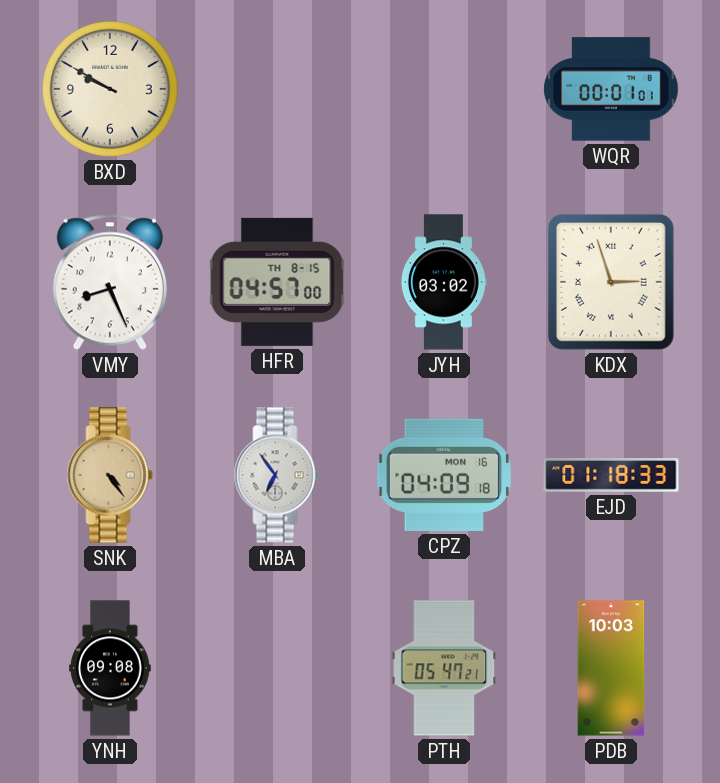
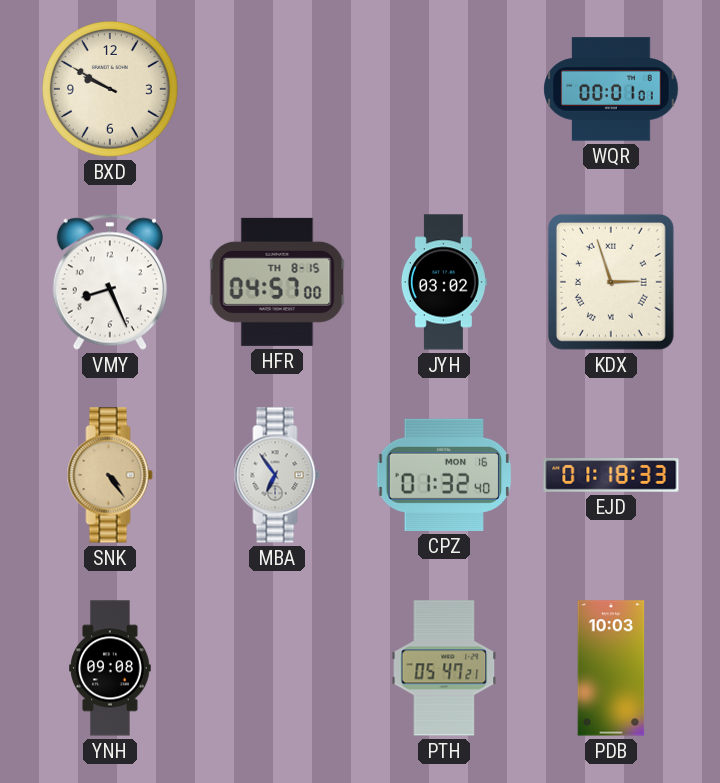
CPZ: 04:09 -> 01:32
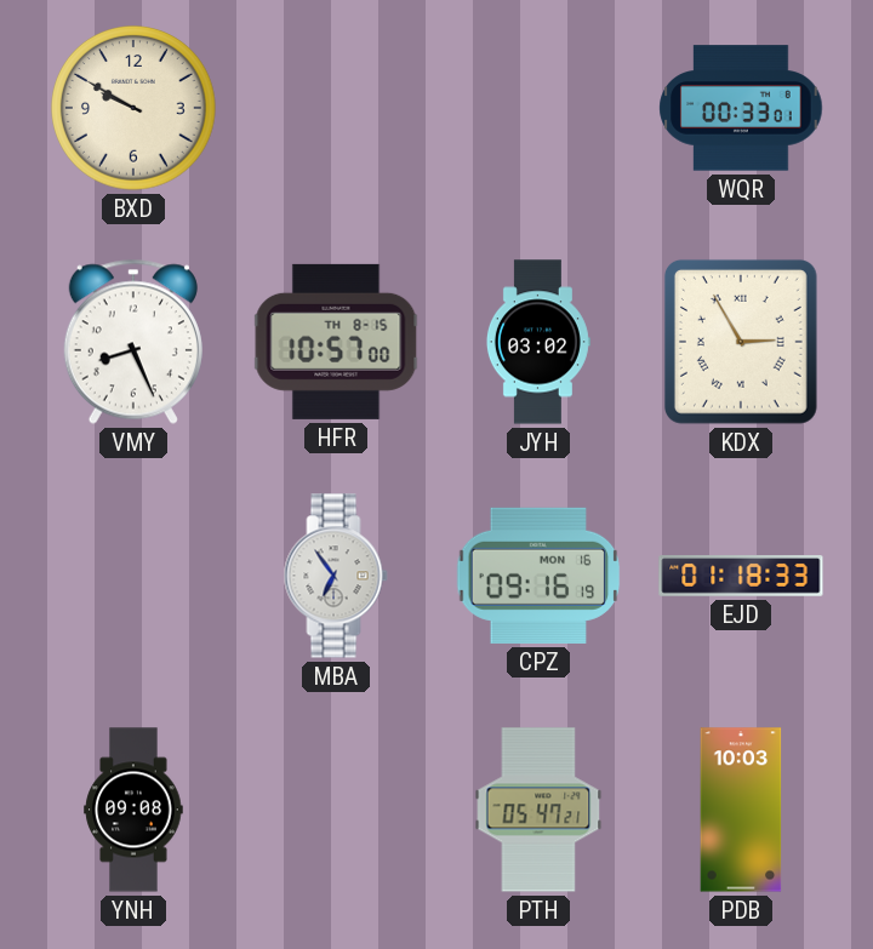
WQR: 00:01 -> 00:33
HFR: 04:57 -> 10:57
KDX: 2:57 -> 2:55
SNK: 4:24 -> none
CPZ: 01:32 -> 09:16
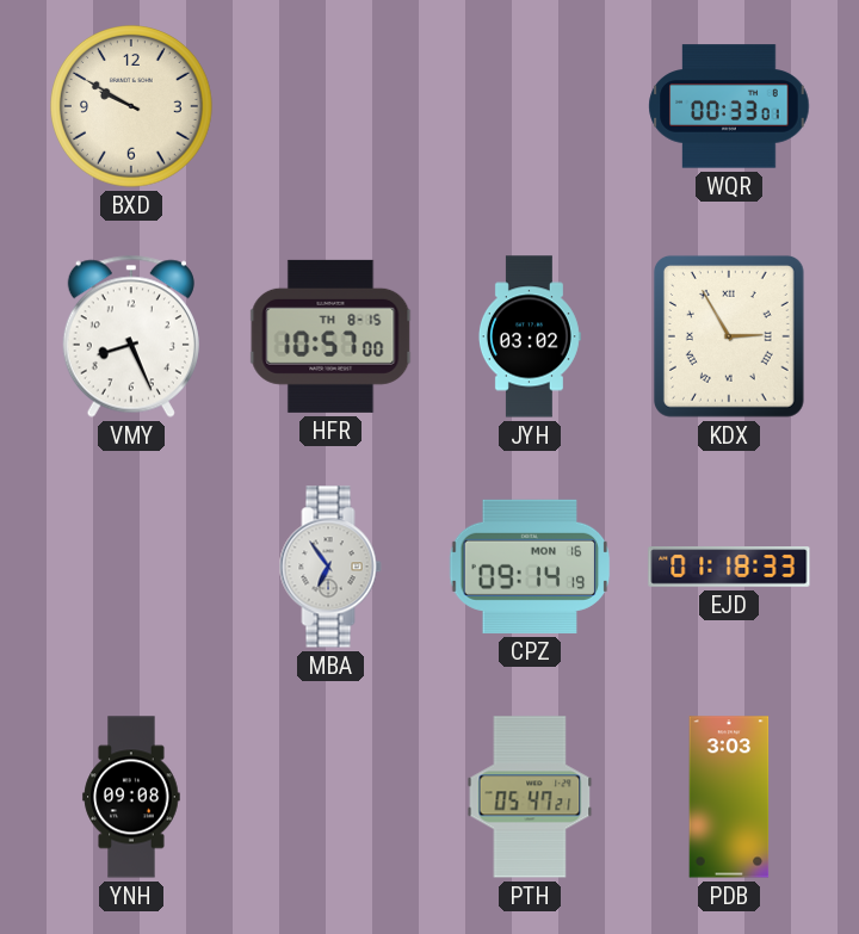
CPZ: 09:16 -> 09:14
PDB: 10:03 -> 3:03
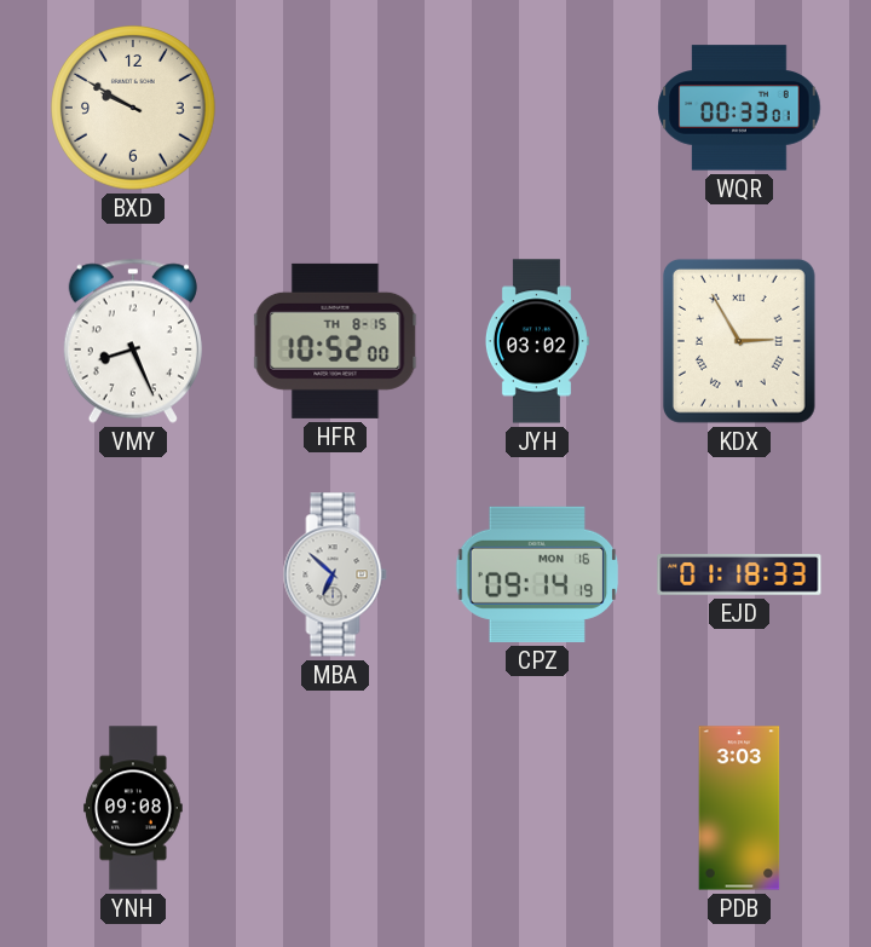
HFR: 10:57 -> 10:52
MBA: 6:54 -> 6:52
PTH: 05:47 -> none
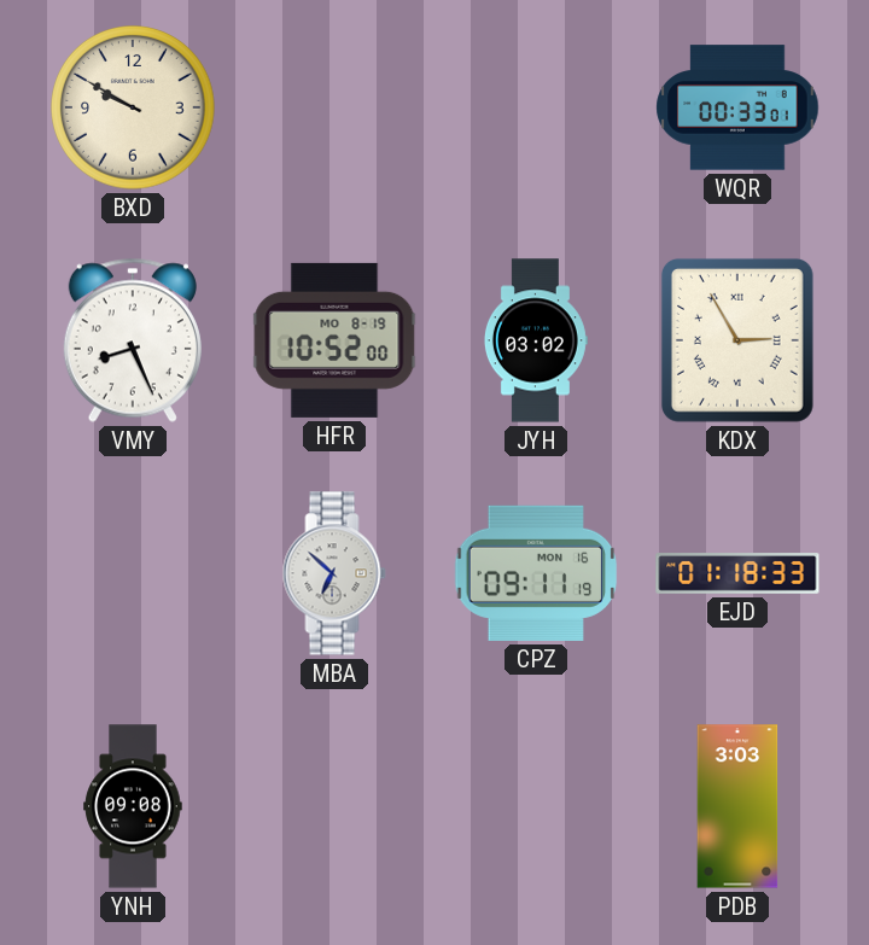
HFR date: TH 8-15 -> MO 8-19
CPZ: 09:14 -> 09:11
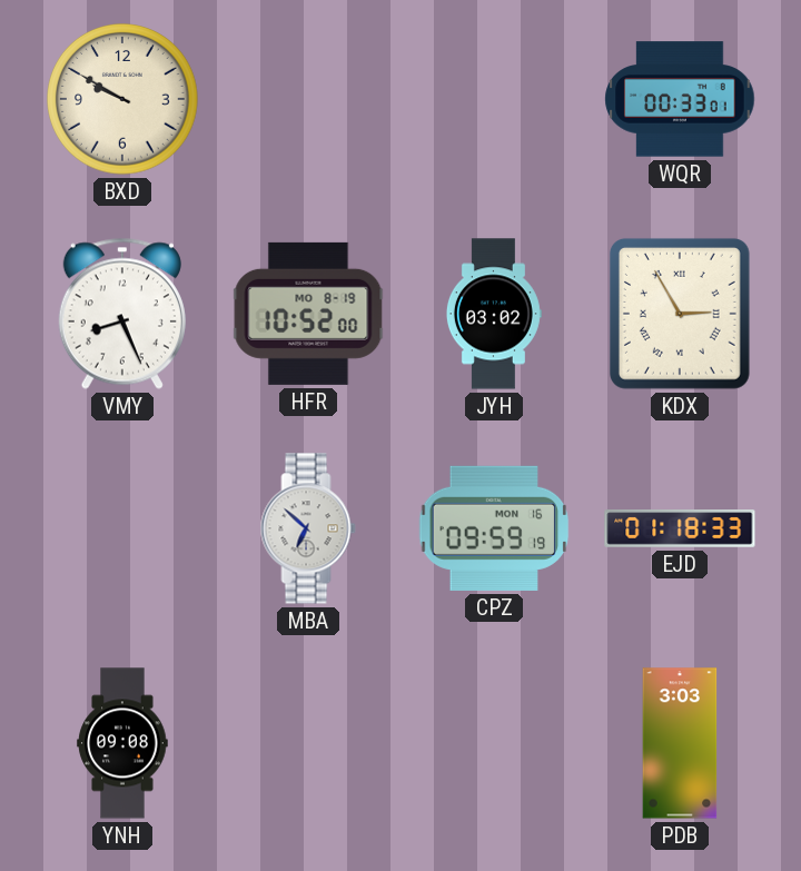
CPZ: 09:11 -> 09:59
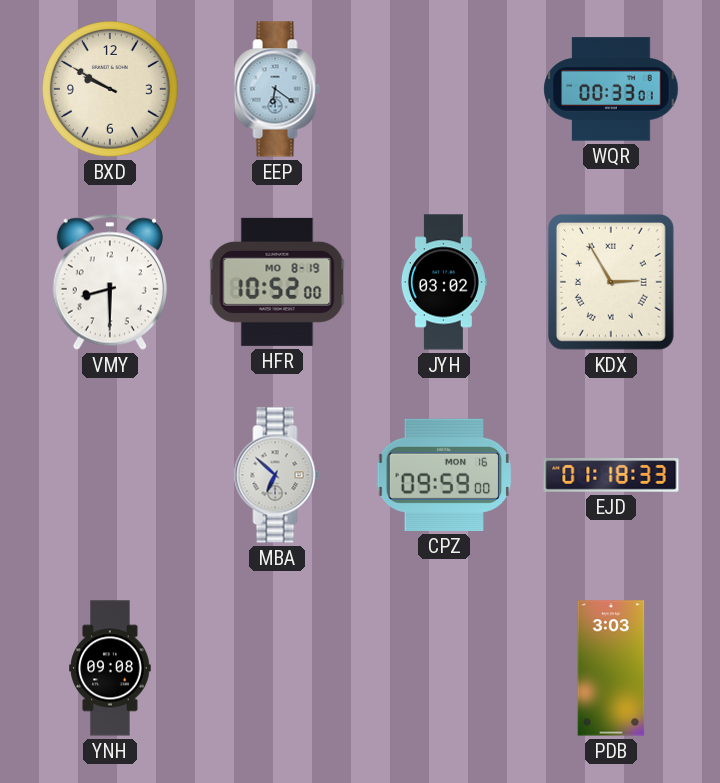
EEP: none -> 6:21
VMY: 8:26 -> 8:30
CPZ: 09:59:19 -> 09:59:00
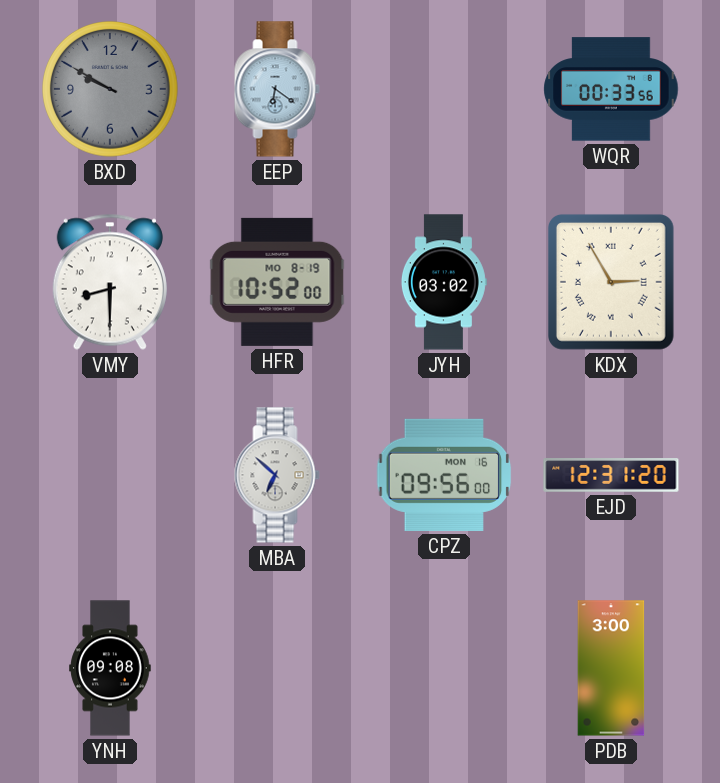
BXD dial: cream -> grey
WQR: 00:33:01 -> 00:33:56
CPZ: 09:59 -> 09:56
EJD: 01:18 -> 12:31
PDB: 3:03 -> 3:00
